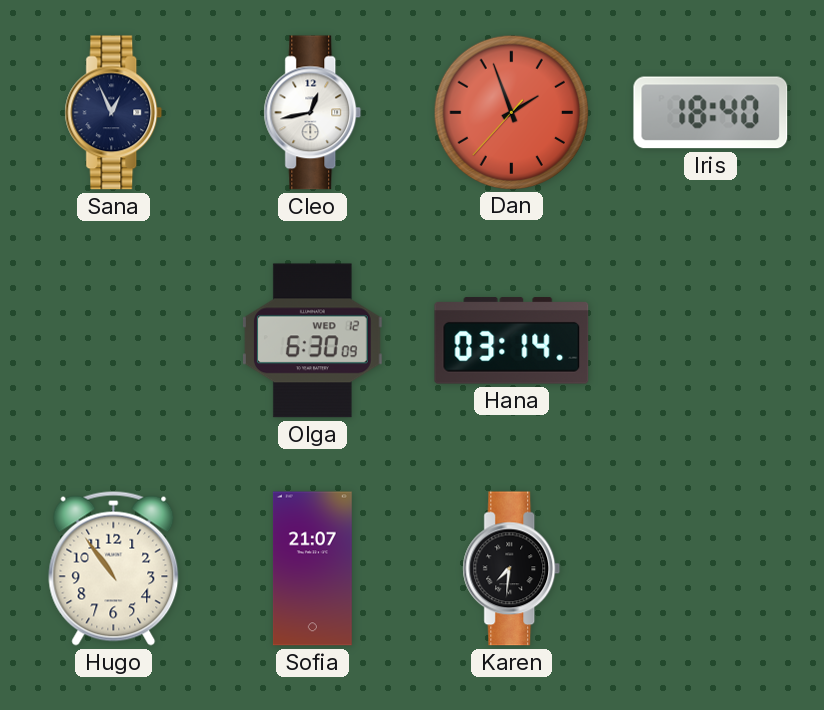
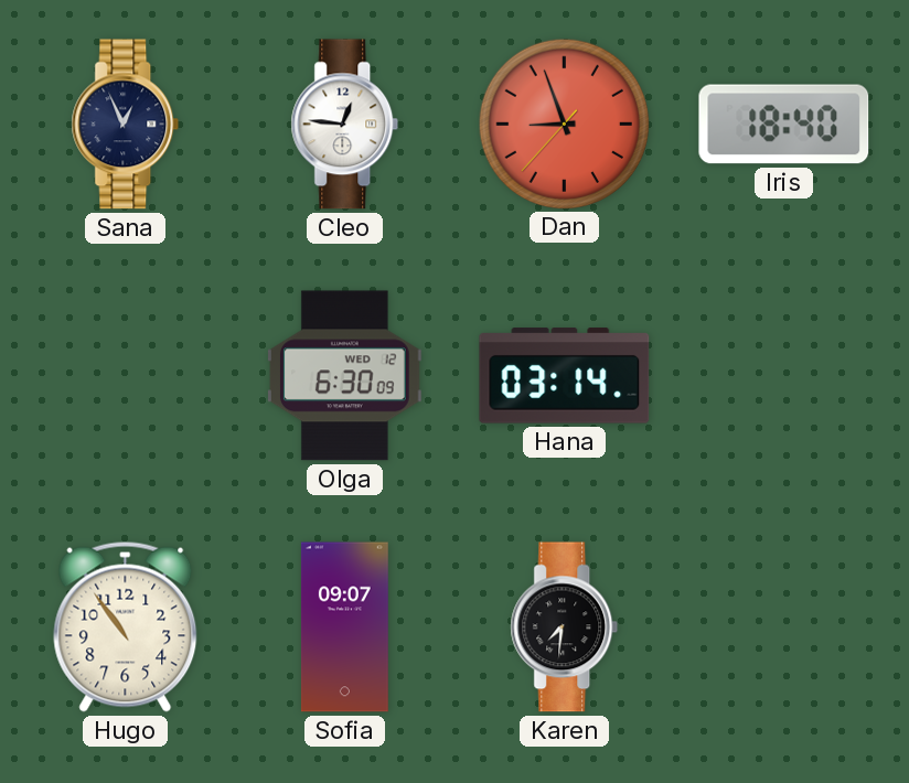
Cleo: 12:43 -> 12:46
Dan: 1:56 -> 8:56
Sofia: 21:07 -> 09:07
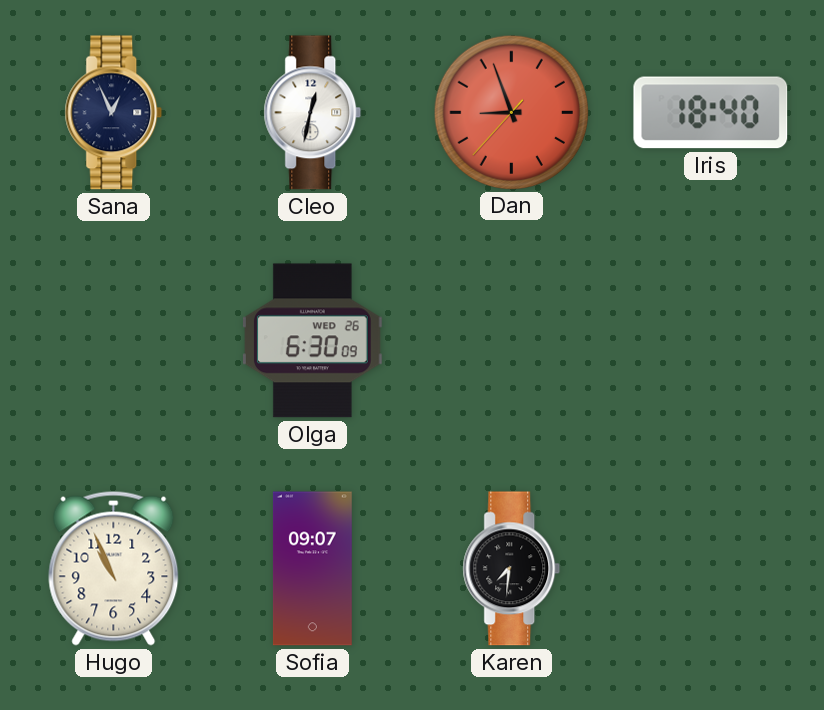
Cleo: 12:46 -> 12:32
Olga date: WED 12 -> WED 26
Hana: 03:14 -> none
Hugo: 10:54 -> 10:56
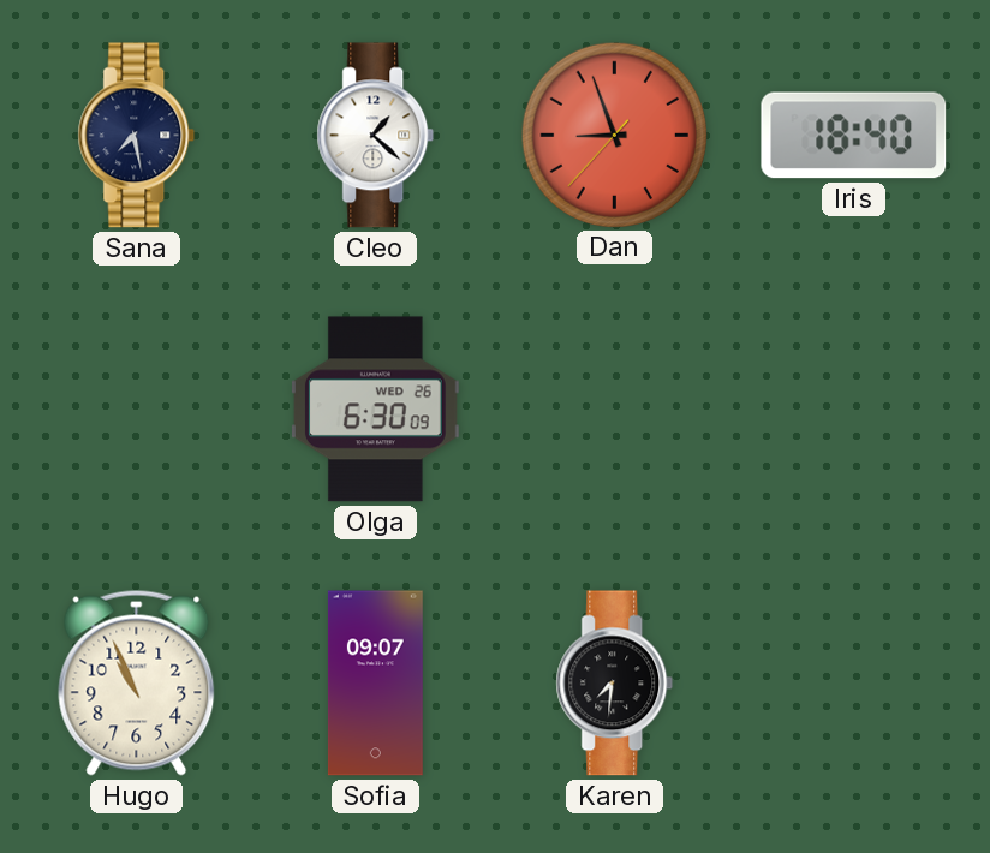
Sana: 12:56 -> 7:28
Cleo: 12:32 -> 1:22
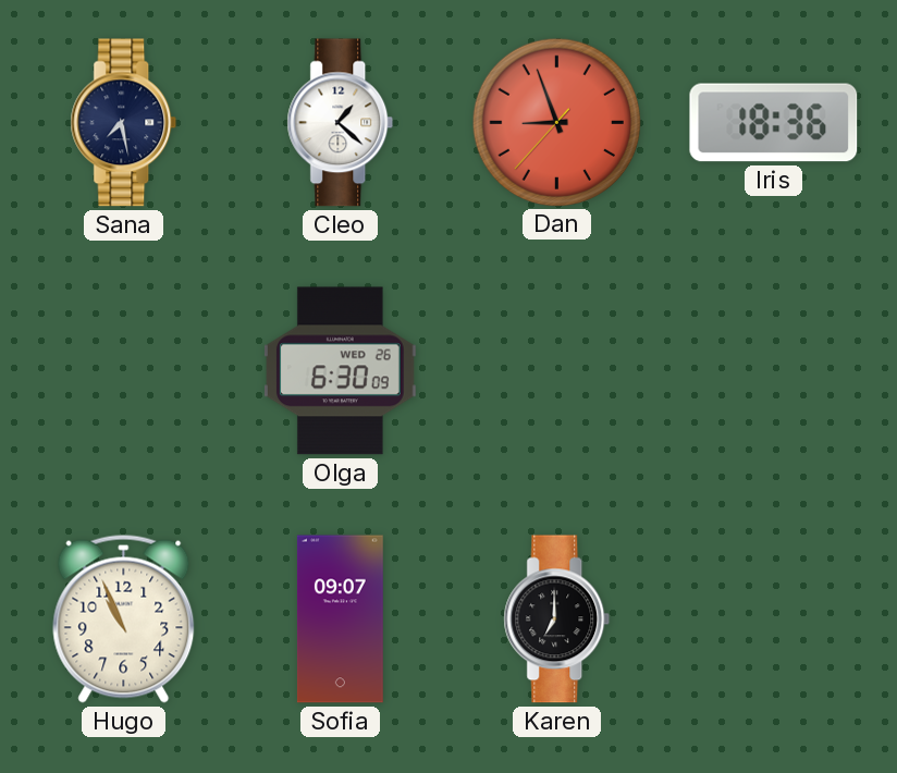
Iris: 18:40 -> 18:36
Karen: 7:31 -> 7:00
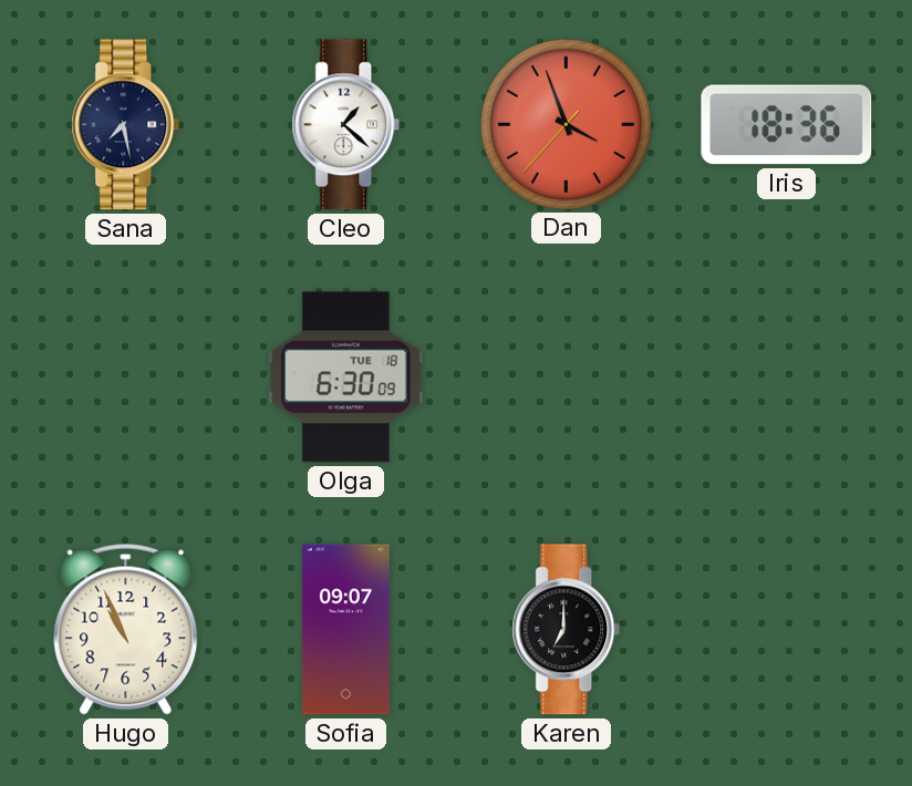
Dan: 8:56 -> 3:56
Olga date: WED 26 -> TUE 18
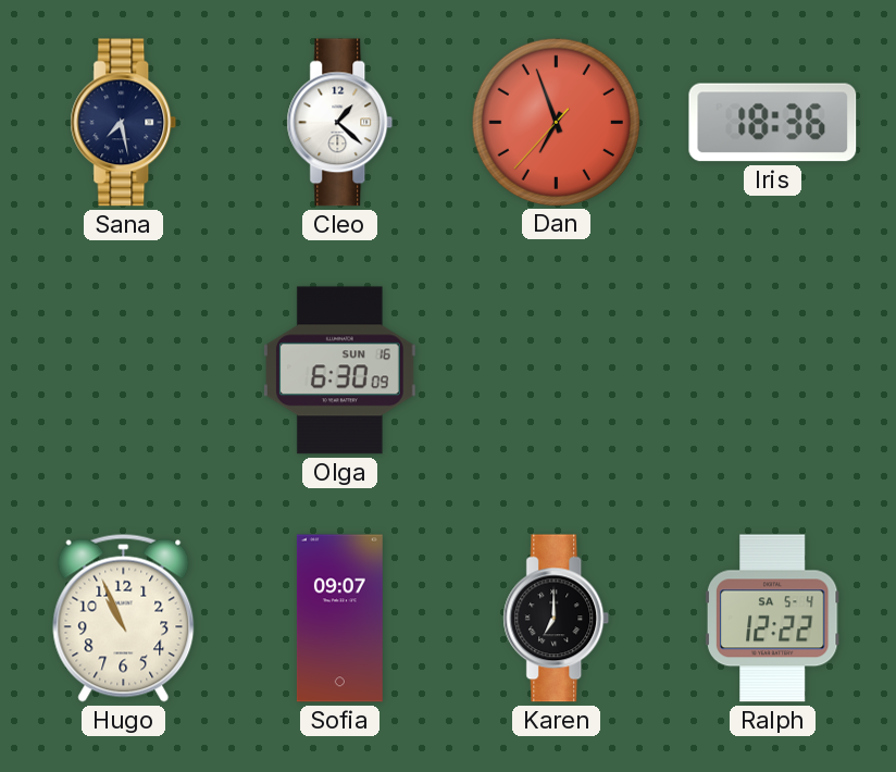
Dan: 3:56 -> 6:56
Olga date: TUE 18 -> SUN 16
Ralph: none -> 12:22
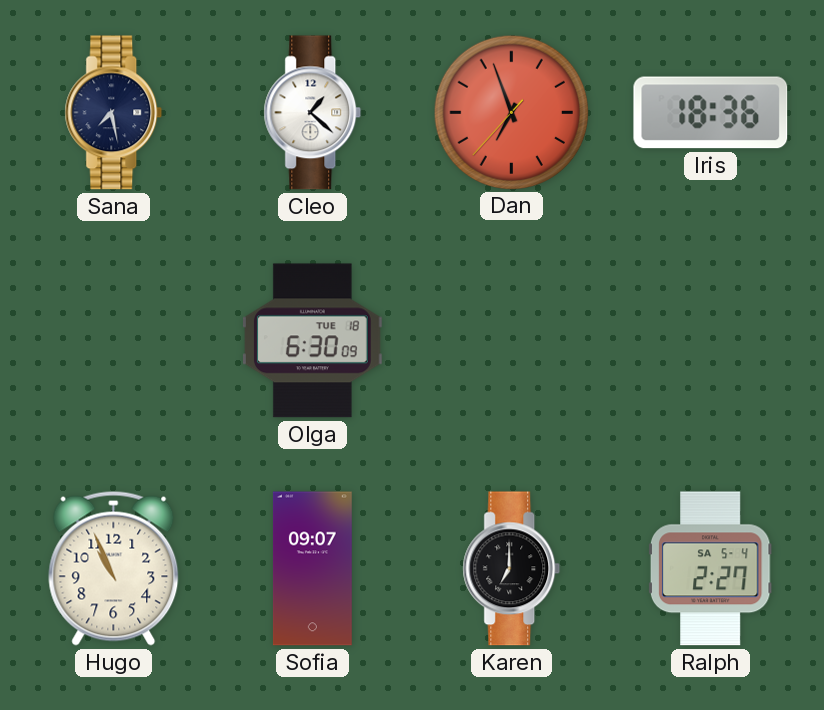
Olga date: SUN 16 -> TUE 18
Ralph: 12:22 -> 2:27
